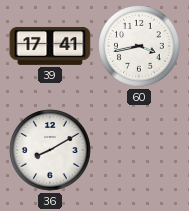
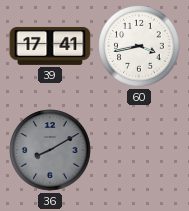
36 dial: white -> grey
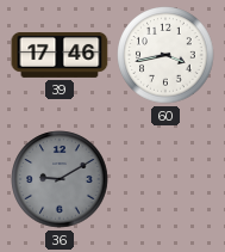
39: 17:41 -> 17:46
36: 8:10 -> 9:10
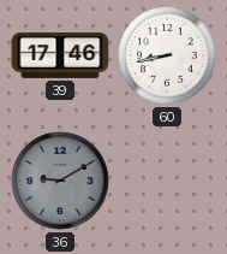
60: 3:43 -> 8:43
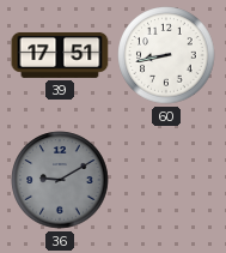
39: 17:46 -> 17:51
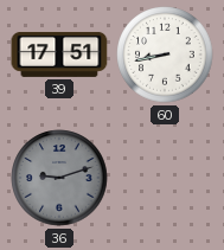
36: 9:10 -> 9:12
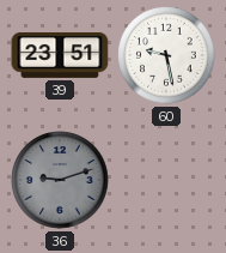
39: 17:51 -> 23:51
60: 8:43 -> 9:28
